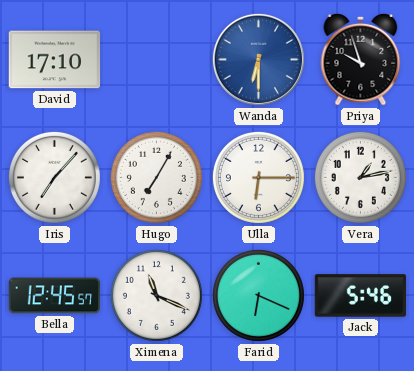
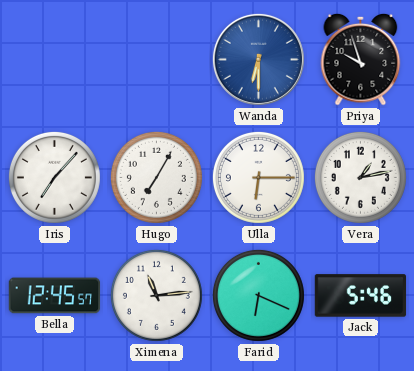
David: 17:10 -> none
Ximena: 11:19 -> 11:14
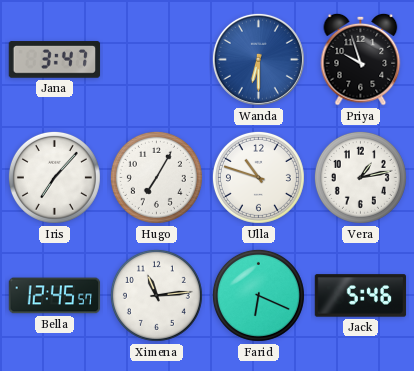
Jana: none -> 3:47
Ulla: 6:15 -> 10:48
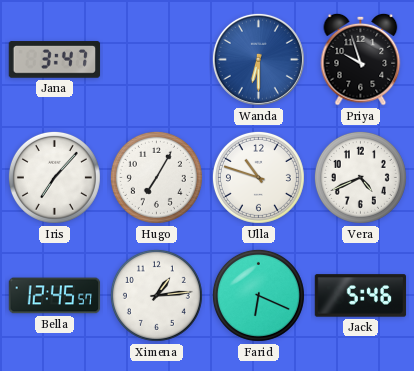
Vera: 1:13 -> 4:41
Ximena: 11:14 -> 1:14
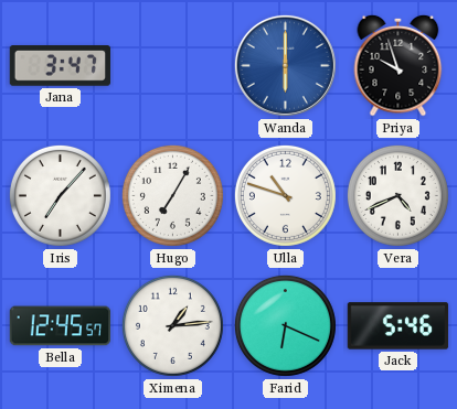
Wanda: 6:30 -> 6:00
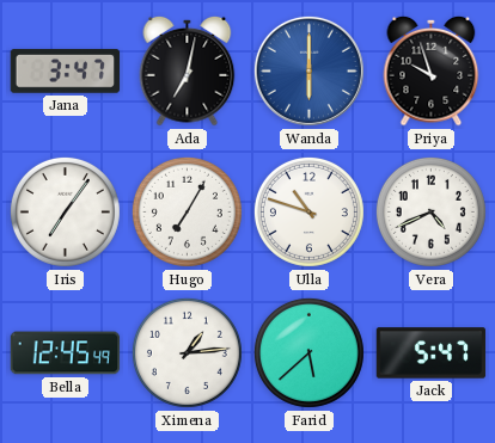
Ada: none -> 7:02
Iris: 7:07 -> 7:06
Bella: 12:45:57 -> 12:45:49
Farid: 6:19 -> 5:38
Jack: 5:46 -> 5:47
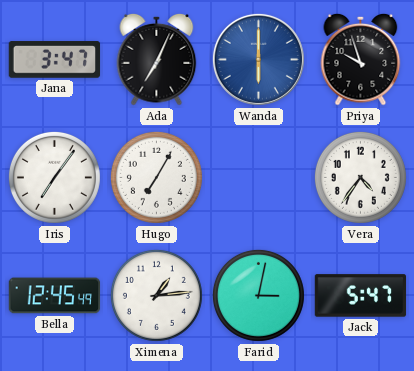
Ada: 7:02 -> 7:04
Ulla: 10:48 -> none
Vera: 4:41 -> 4:36
Farid: 5:38 -> 3:02
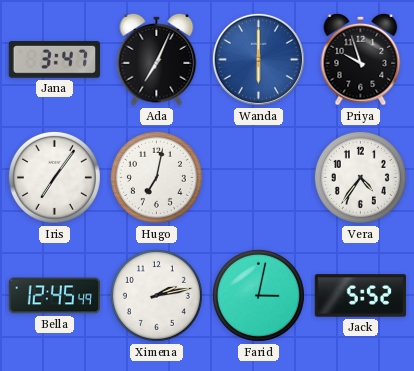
Hugo: 7:05 -> 7:02
Ximena: 1:14 -> 2:13
Jack: 5:47 -> 5:52
